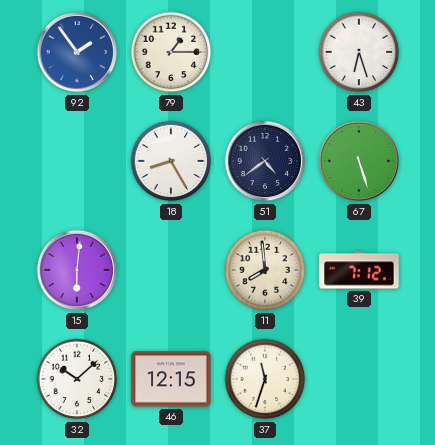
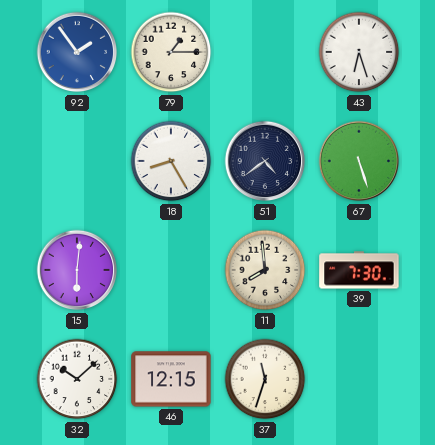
39: 7:12 -> 7:30
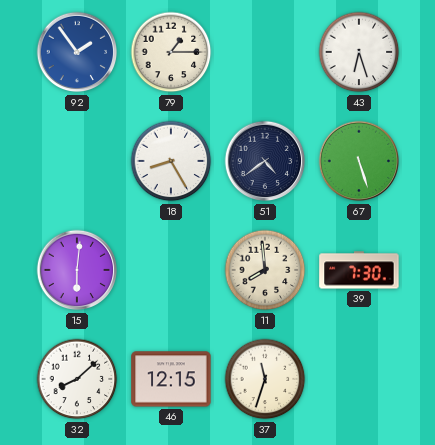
32: 10:08 -> 8:08
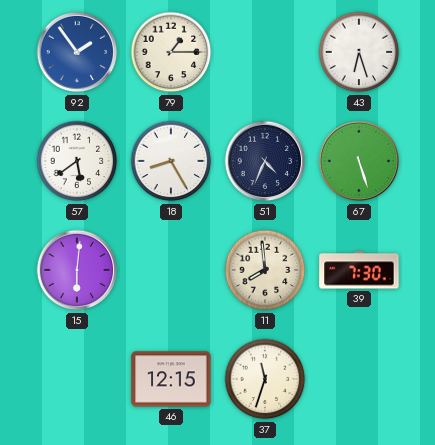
57: none -> 5:39
51: 4:39 -> 4:34
32: 8:08 -> none
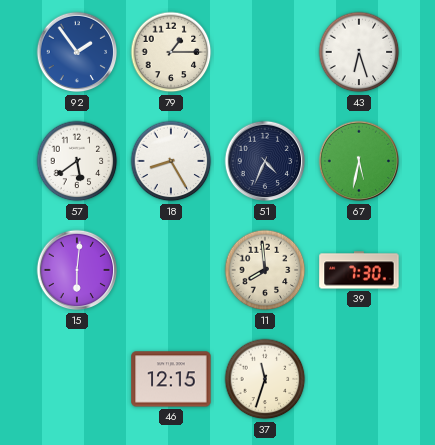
67: 5:27 -> 5:32
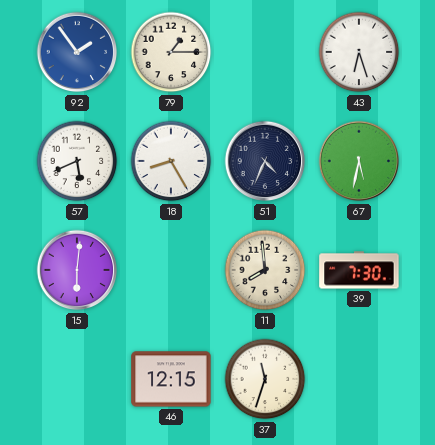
57: 5:39 -> 5:41
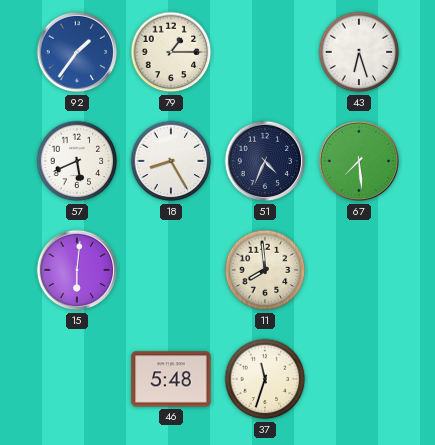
92: 1:54 -> 1:36
67: 5:32 -> 7:29
39: 7:30 -> none
46: 12:15 -> 5:48
